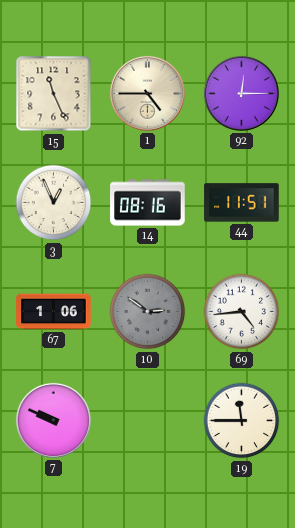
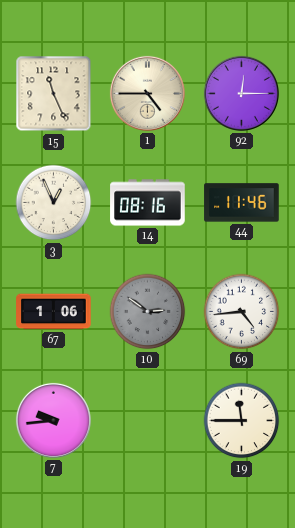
44: 11:51 -> 11:46
7: 9:49 -> 9:44
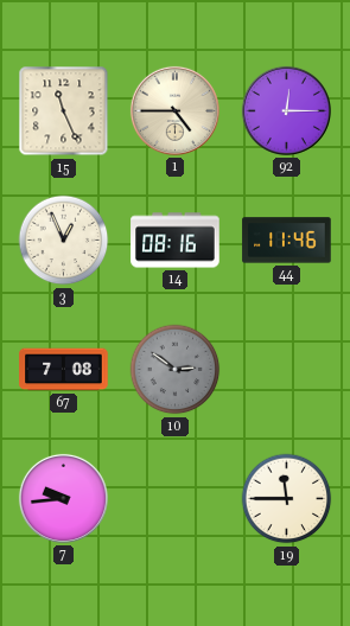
67: 1:06 -> 7:08
69: 4:44 -> none
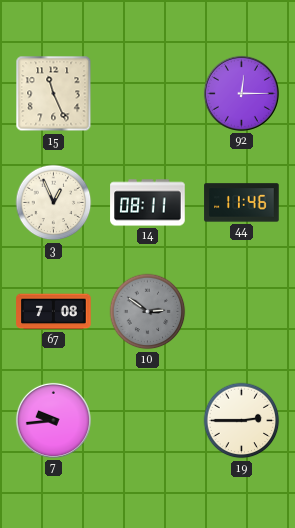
1: 4:45 -> none
14: 08:16 -> 08:11
19: 11:45 -> 2:45
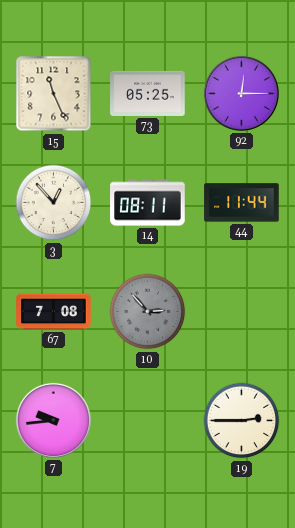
73: none -> 05:25
3: 12:56 -> 12:53
44: 11:46 -> 11:44
10: 2:51 -> 2:53
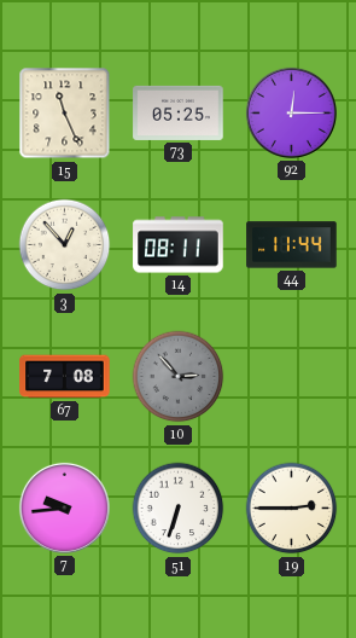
51: none -> 6:33
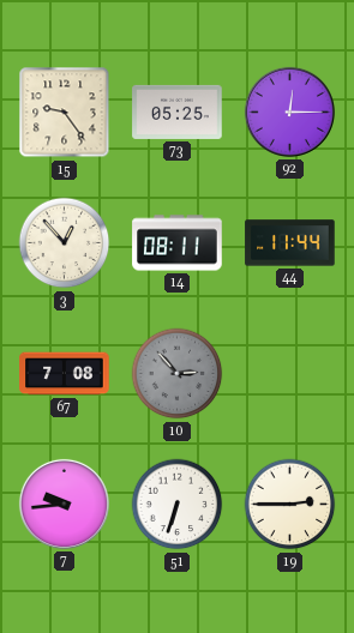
15: 11:26 -> 9:24
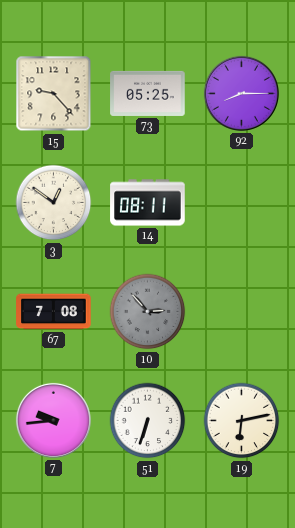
15: 9:24 -> 9:23
92: 12:15 -> 8:15
3: 12:53 -> 12:51
44: 11:44 -> none
19: 2:45 -> 6:13
